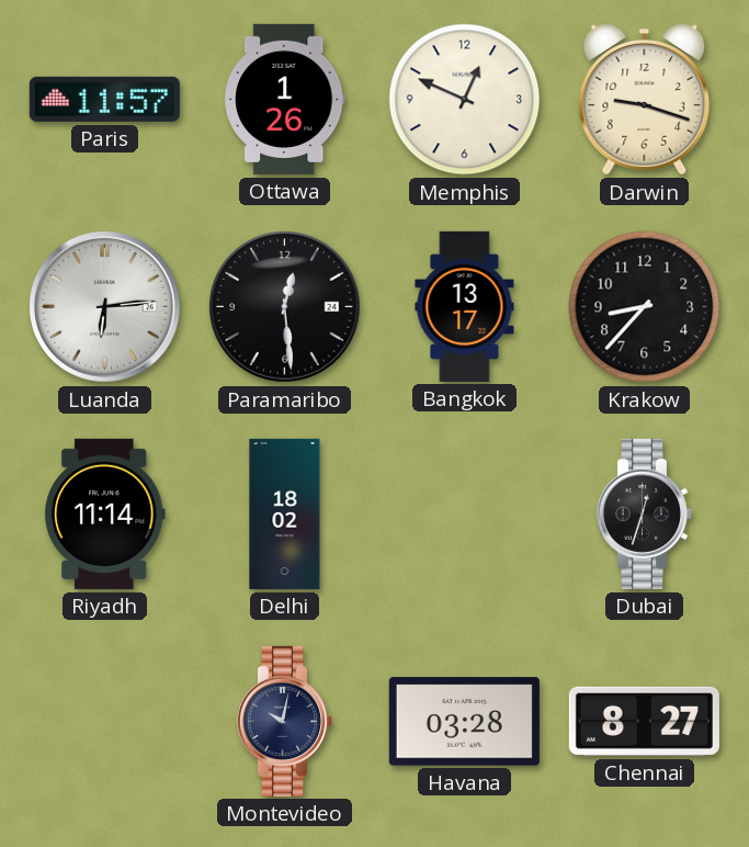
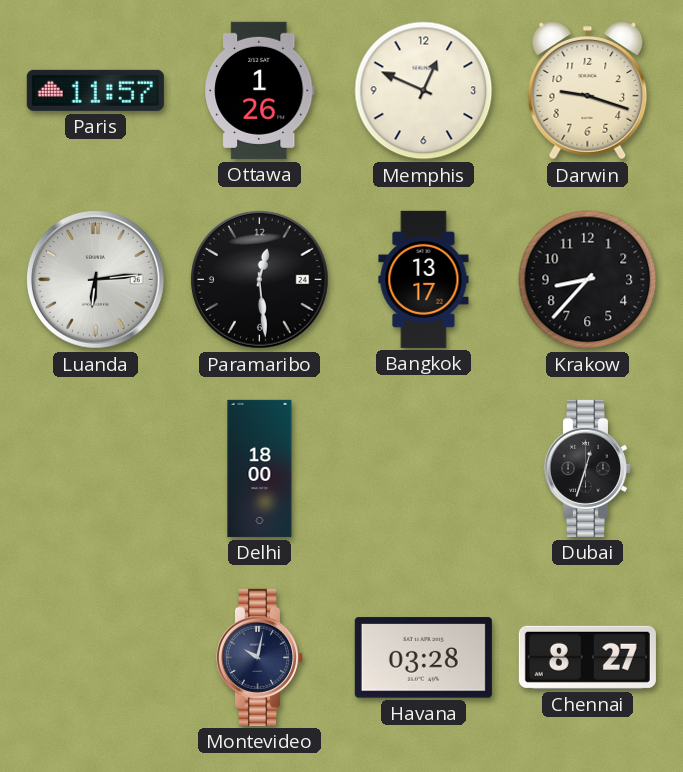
Riyadh: 11:14 -> none
Delhi: 18:02 -> 18:00
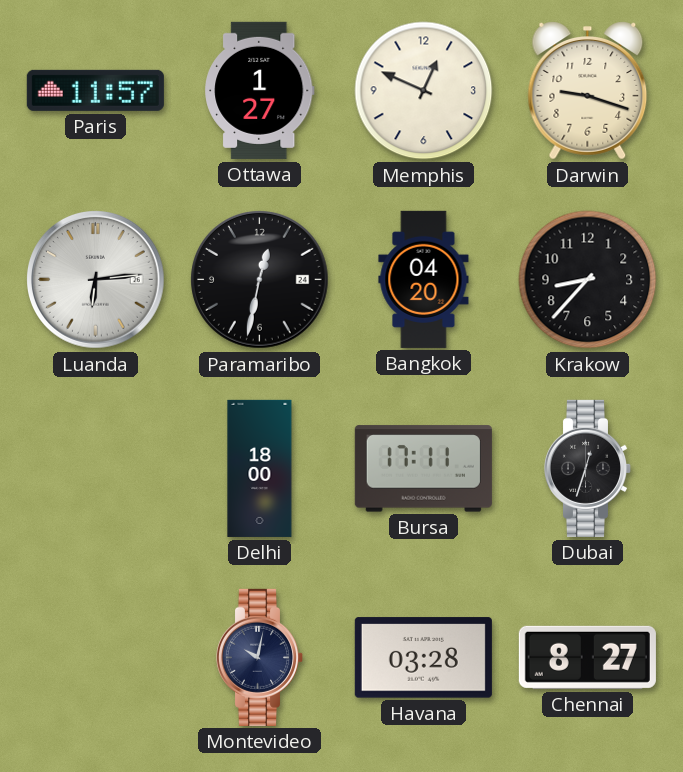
Ottawa: 1:26 -> 1:27
Paramaribo: 12:29 -> 12:32
Bangkok: 13:17 -> 04:20
Bursa: none -> 17:11
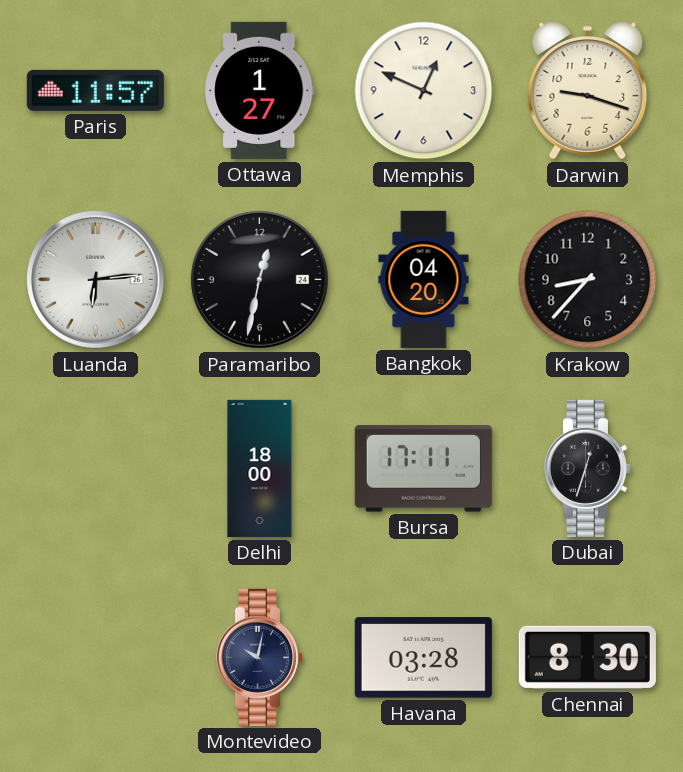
Chennai: 8:27 -> 8:30
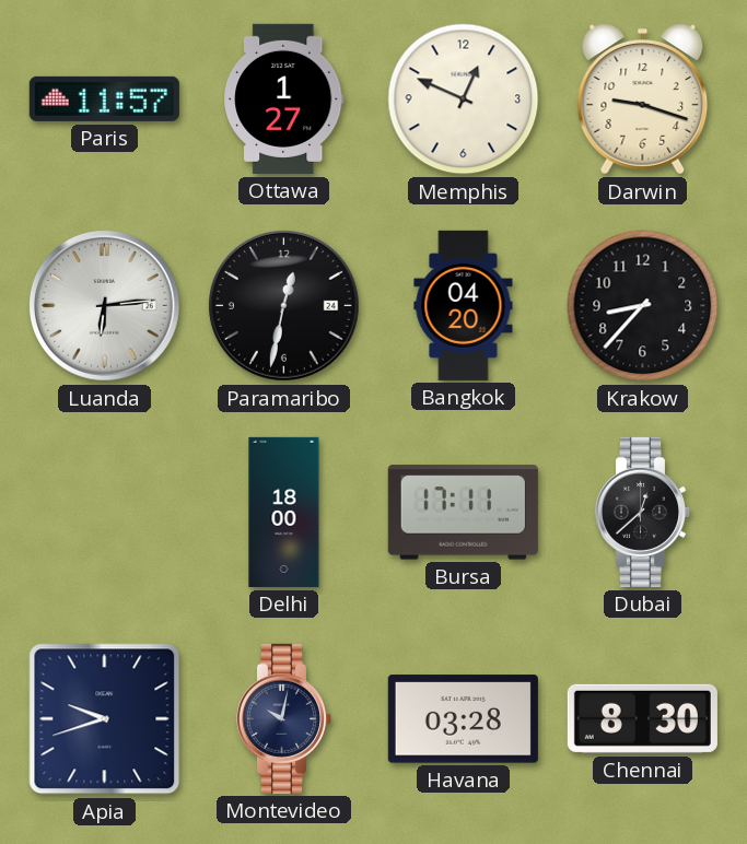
Dubai: 12:33 -> 12:38
Apia: none -> 9:42
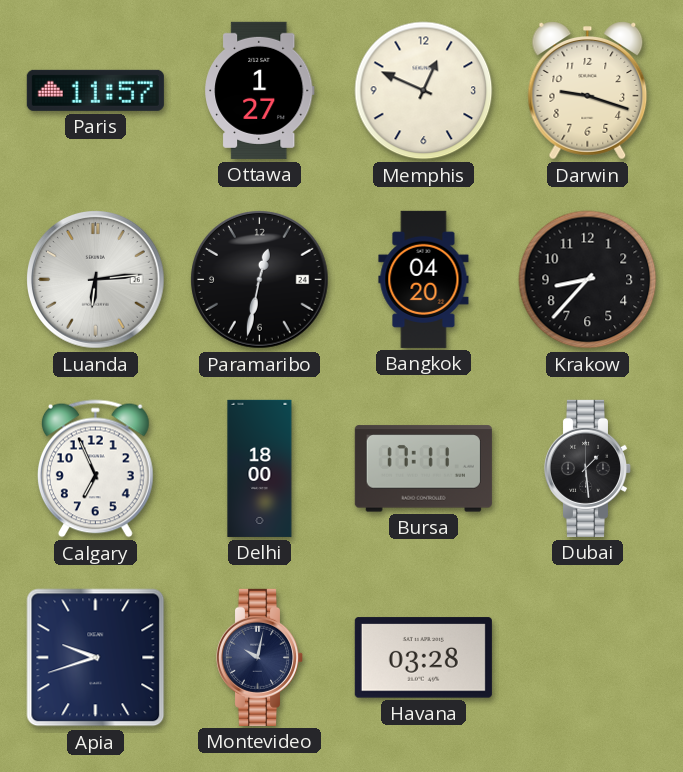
Calgary: none -> 6:56
Dubai: 12:38 -> 1:29
Chennai: 8:30 -> none
